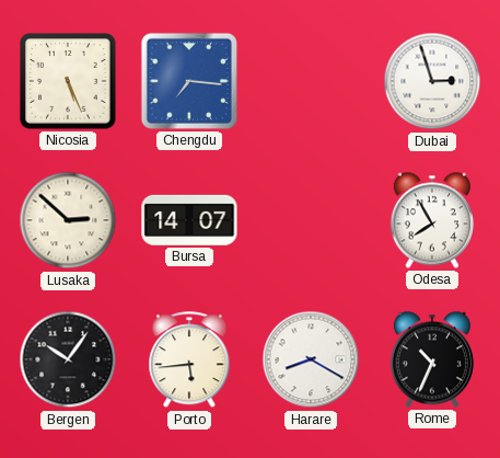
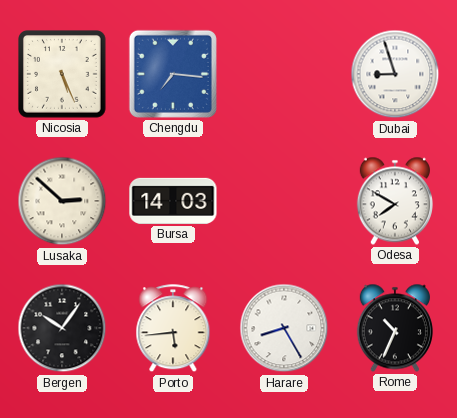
Dubai: 2:57 -> 8:57
Bursa: 14:07 -> 14:03
Odesa: 7:55 -> 7:50
Harare: 8:20 -> 8:25
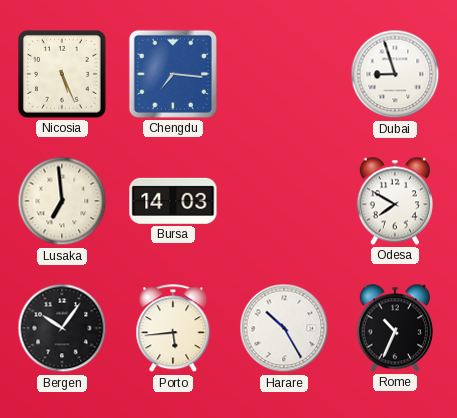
Lusaka: 2:52 -> 6:59
Harare: 8:25 -> 10:25
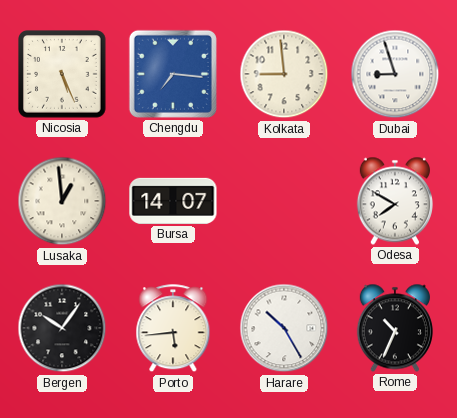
Kolkata: none -> 8:59
Lusaka: 6:59 -> 12:59
Bursa: 14:03 -> 14:07
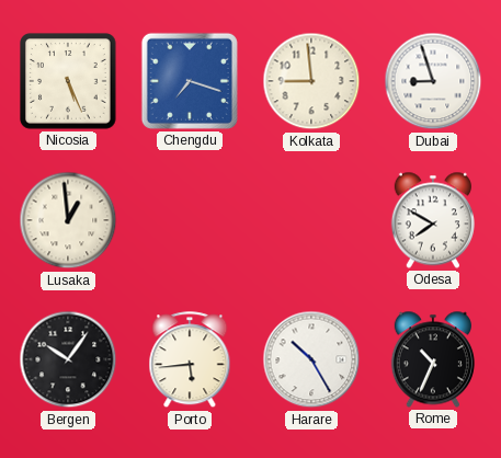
Chengdu: 7:16 -> 7:18
Bursa: 14:07 -> none
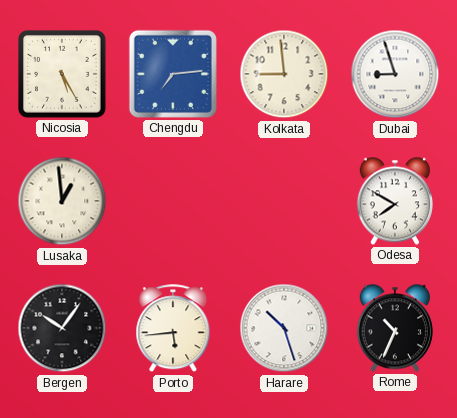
Nicosia: 5:26 -> 5:25
Chengdu: 7:18 -> 7:14
Harare: 10:25 -> 10:27
